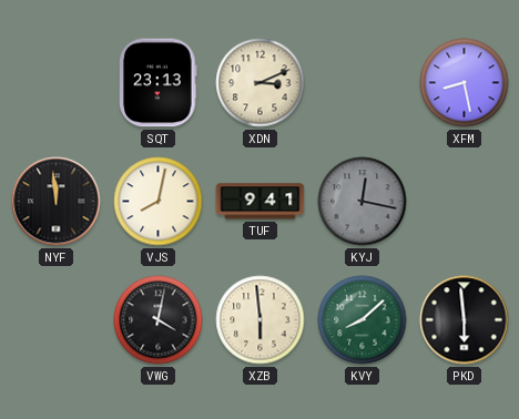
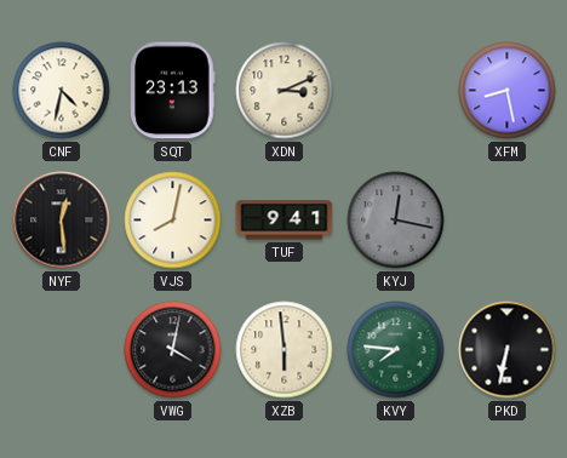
CNF: none -> 4:32
NYF: 11:59 -> 12:29
KVY: 8:08 -> 7:46
PKD: 5:59 -> 6:32
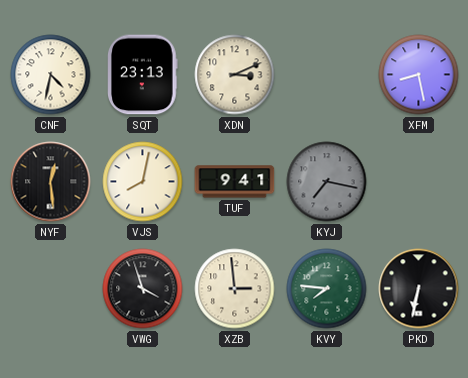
KYJ: 12:17 -> 7:17
VWG: 4:02 -> 3:57
XZB: 5:59 -> 2:59
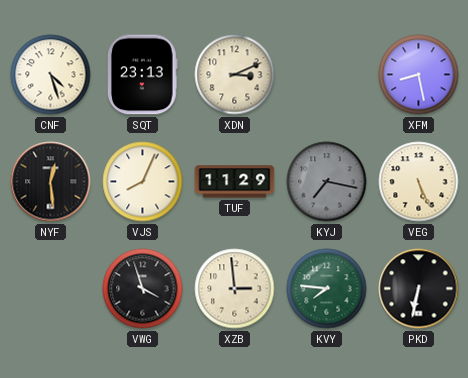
CNF: 4:32 -> 4:27
VJS: 8:02 -> 8:04
TUF: 9:41 -> 11:29
VEG: none -> 5:26
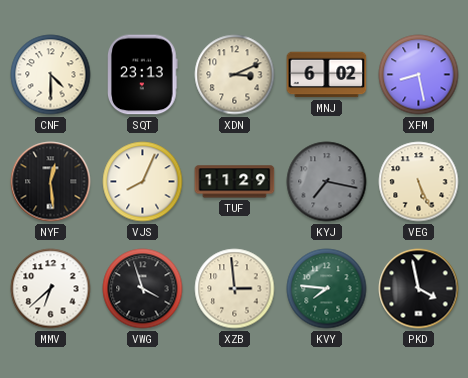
CNF: 4:27 -> 4:30
MNJ: none -> 6:02
MMV: none -> 6:38
PKD: 6:32 -> 3:58
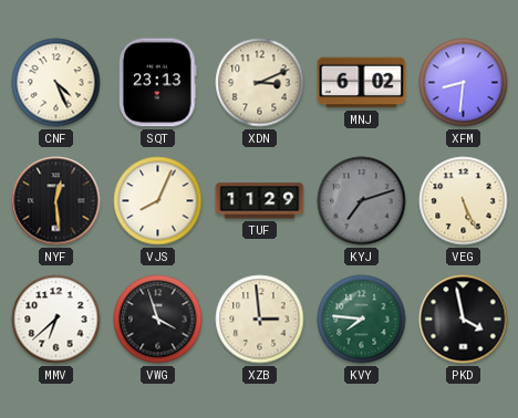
CNF: 4:30 -> 4:26
XFM: 8:28 -> 8:31
KYJ: 7:17 -> 7:12
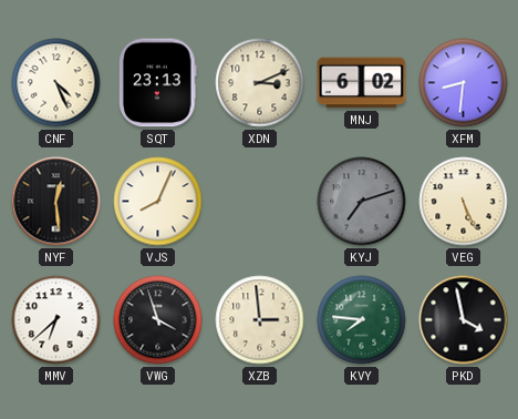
TUF: 11:29 -> none
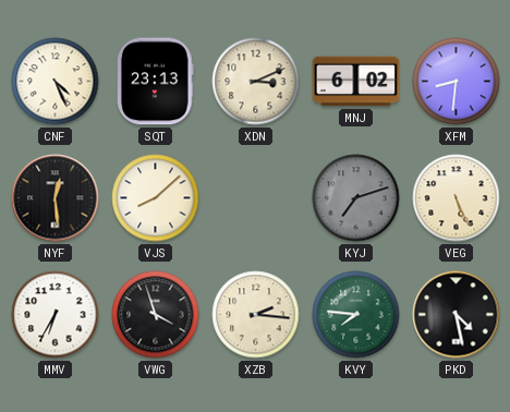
VJS: 8:04 -> 8:08
MMV: 6:38 -> 6:35
XZB: 2:59 -> 2:16
PKD: 3:58 -> 4:28
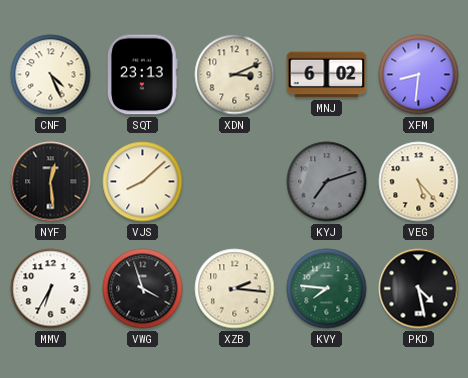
VEG: 5:26 -> 5:23
